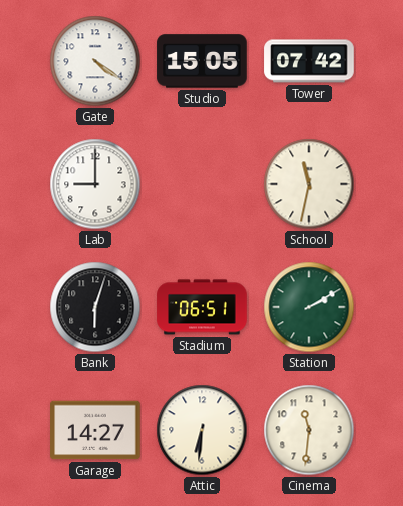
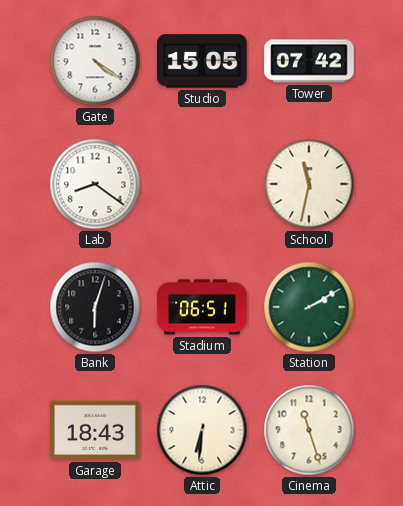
Lab: 9:00 -> 8:21
Garage: 14:27 -> 18:43
Cinema: 11:31 -> 11:27
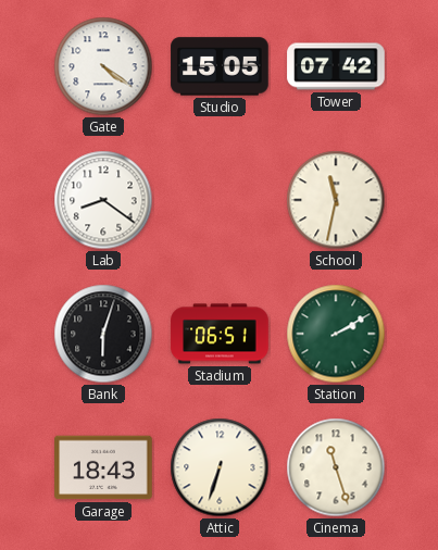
Attic: 6:31 -> 6:33
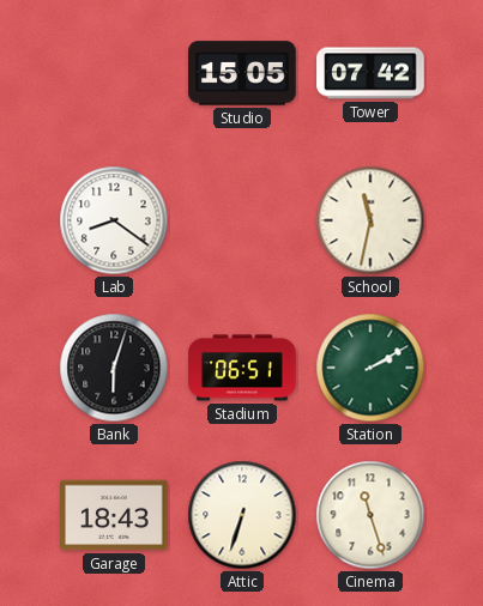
Gate: 4:21 -> none
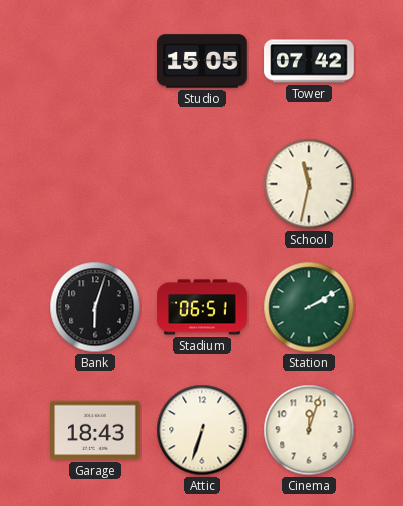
Lab: 8:21 -> none
Cinema: 11:27 -> 12:03
